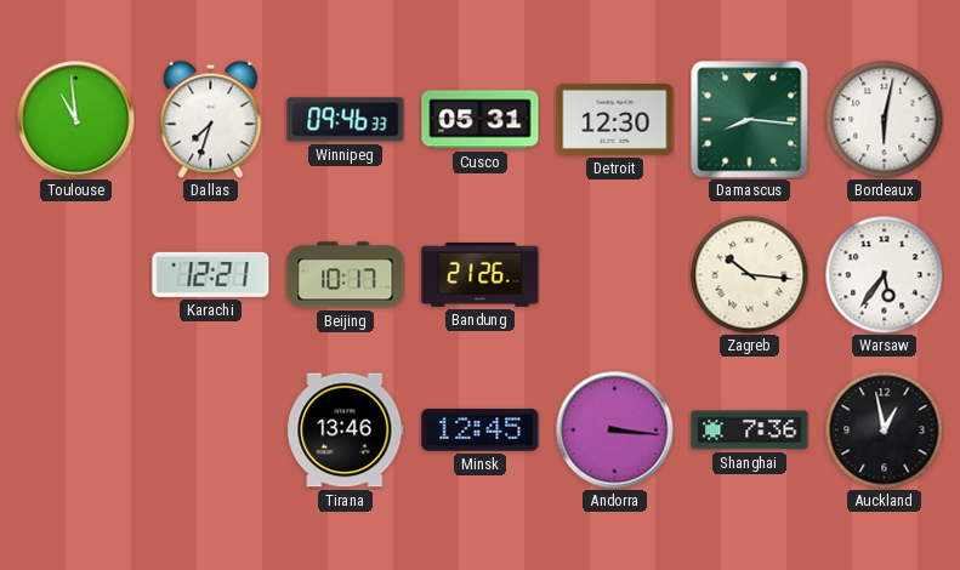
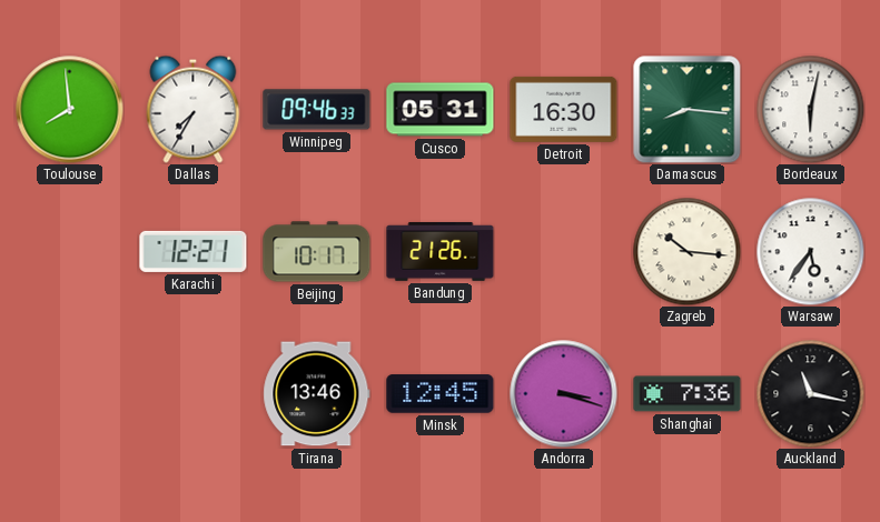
Toulouse: 10:59 -> 7:59
Dallas: 7:33 -> 7:35
Detroit: 12:30 -> 16:30
Andorra: 3:16 -> 3:18
Auckland: 12:58 -> 11:17
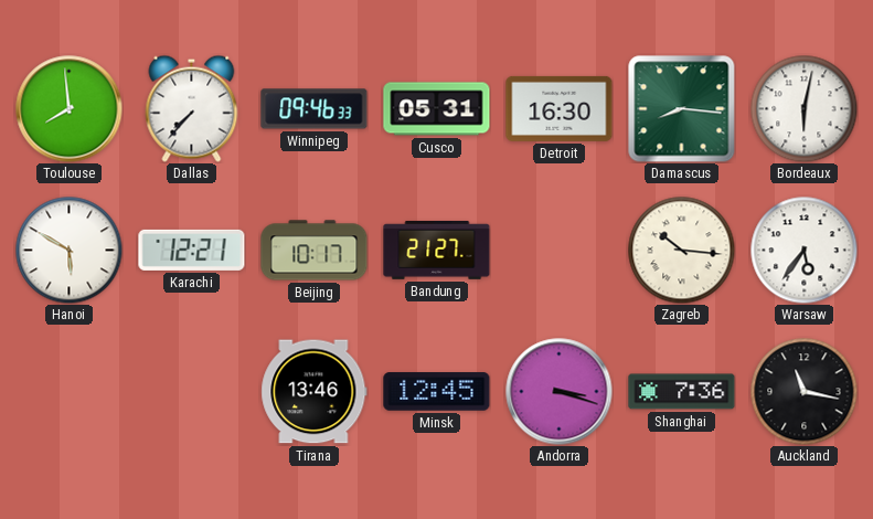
Dallas: 7:35 -> 7:37
Hanoi: none -> 5:50
Bandung: 21:26 -> 21:27
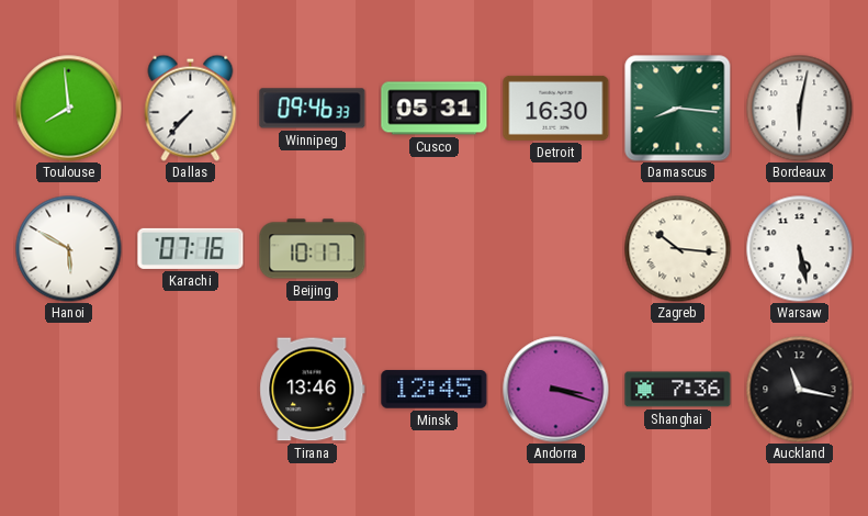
Karachi: 12:21 -> 07:16
Bandung: 21:27 -> none
Warsaw: 5:36 -> 5:28
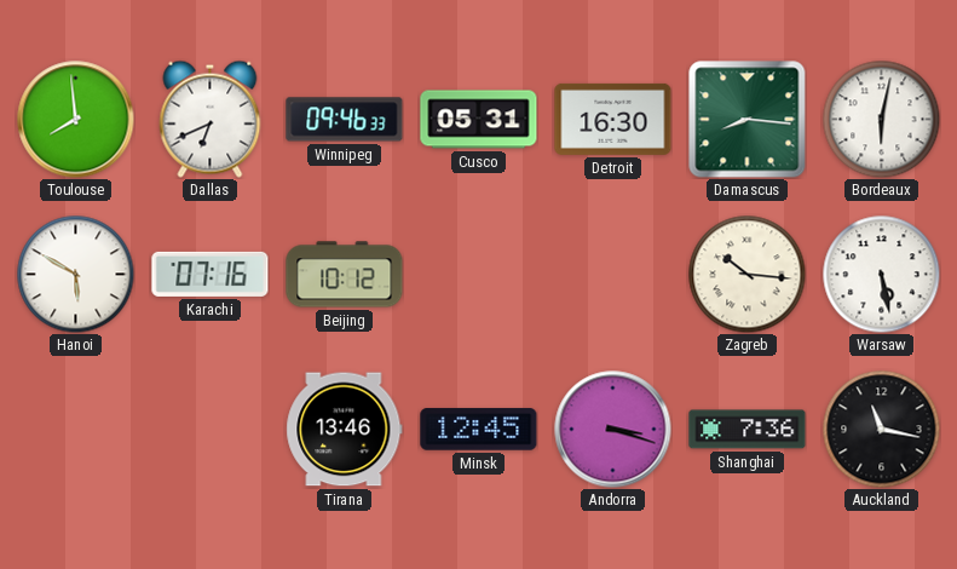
Dallas: 7:37 -> 6:41
Beijing: 10:17 -> 10:12
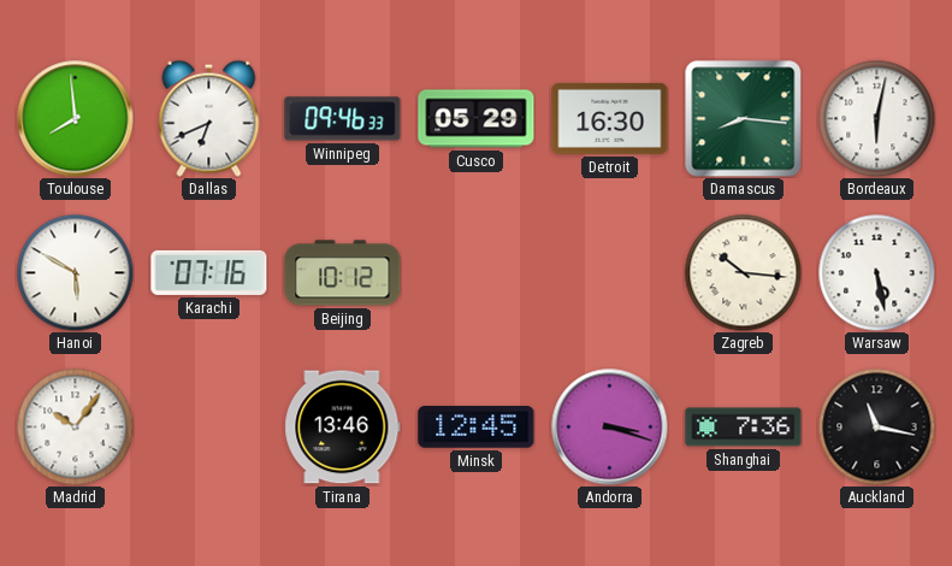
Cusco: 05:31 -> 05:29
Madrid: none -> 10:06
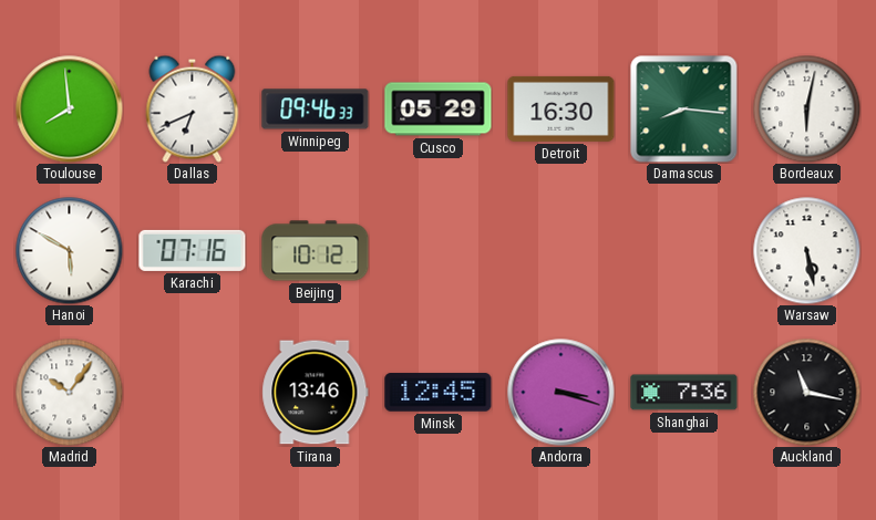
Zagreb: 10:16 -> none
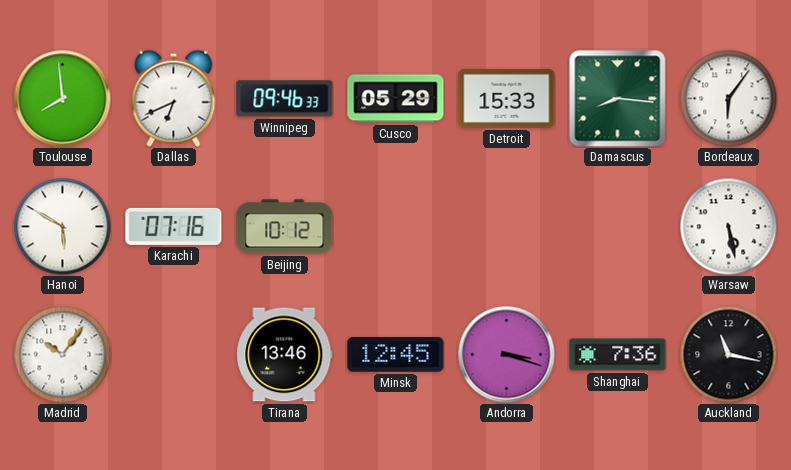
Detroit: 16:30 -> 15:33
Bordeaux: 6:02 -> 6:06
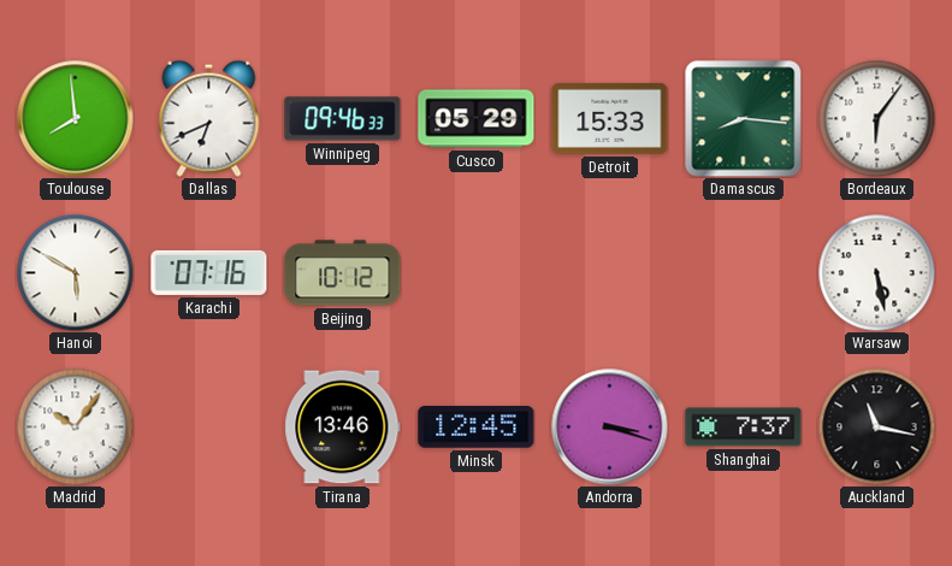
Shanghai: 7:36 -> 7:37
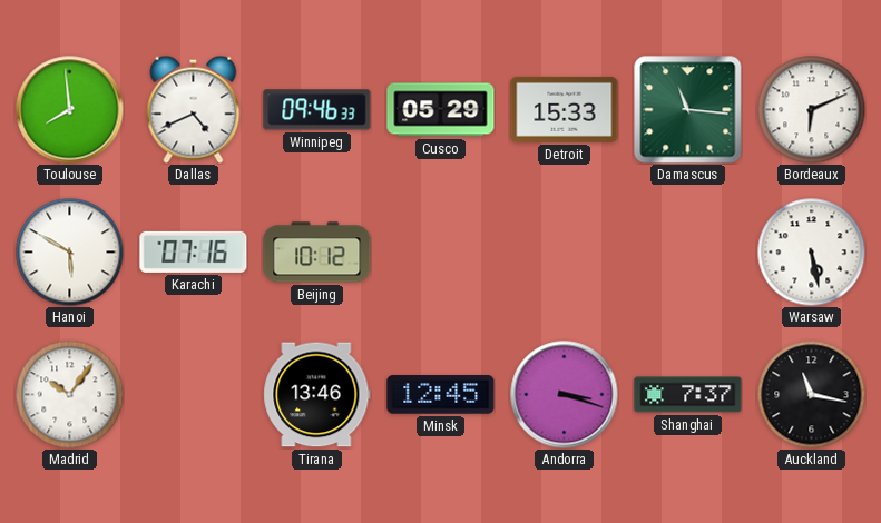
Dallas: 6:41 -> 4:41
Damascus: 8:16 -> 11:16
Bordeaux: 6:06 -> 6:11
